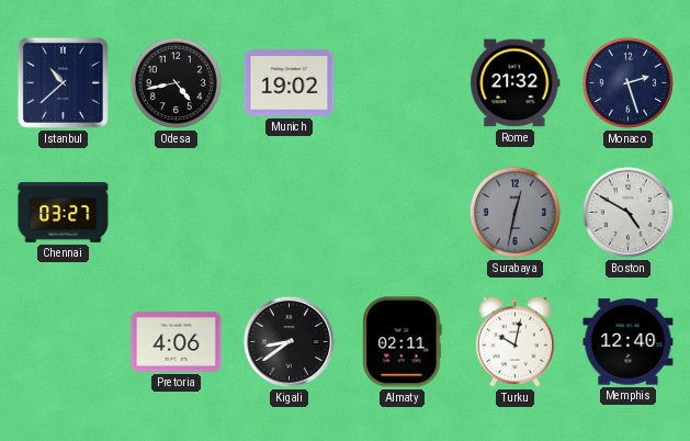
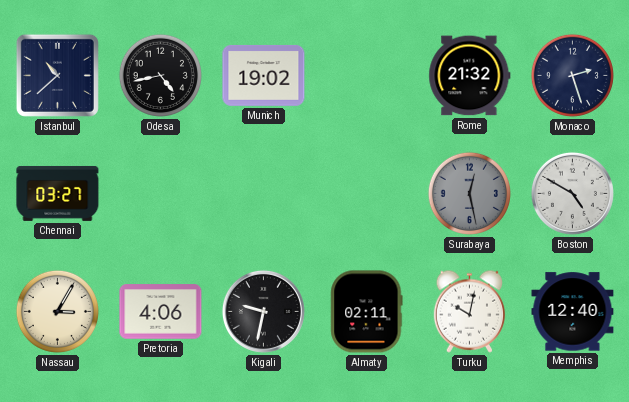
Surabaya: 12:32 -> 12:28
Nassau: none -> 3:05
Kigali: 8:39 -> 9:32
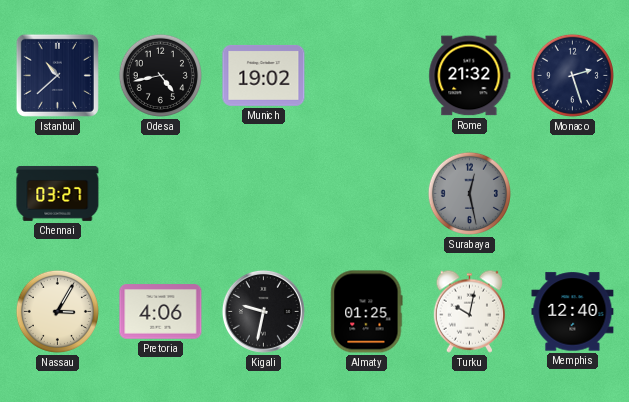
Boston: 4:50 -> none
Almaty: 02:11 -> 01:25
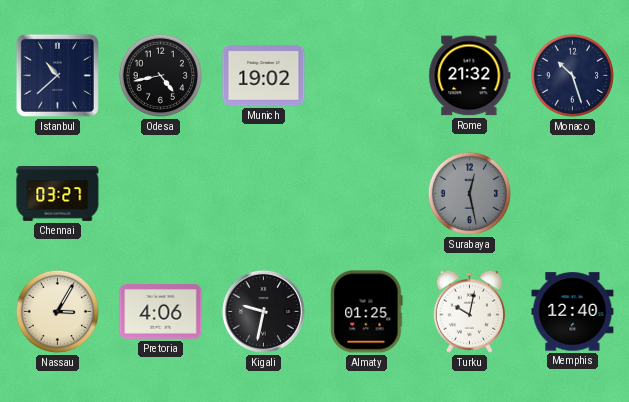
Monaco: 2:27 -> 10:27
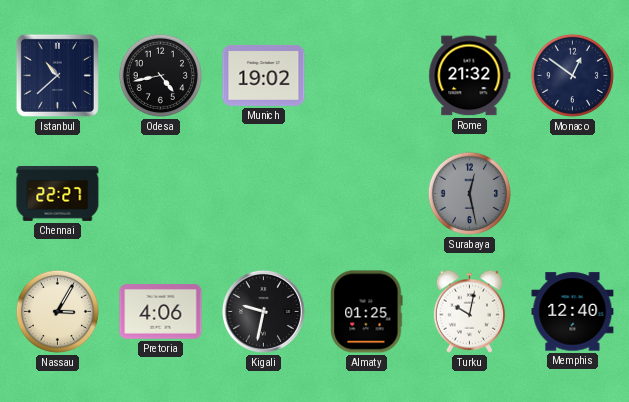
Monaco: 10:27 -> 12:51
Chennai: 03:27 -> 22:27
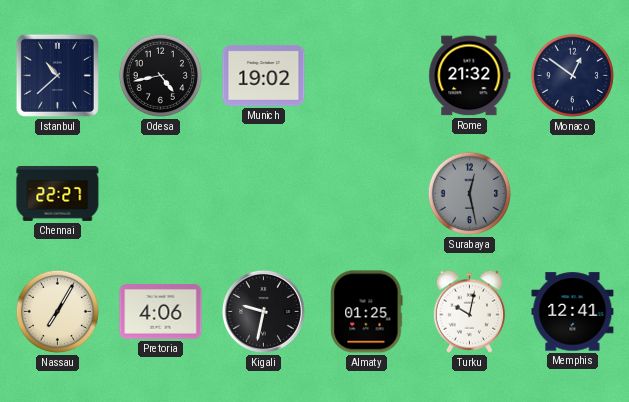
Nassau: 3:05 -> 7:05
Memphis: 12:40 -> 12:41
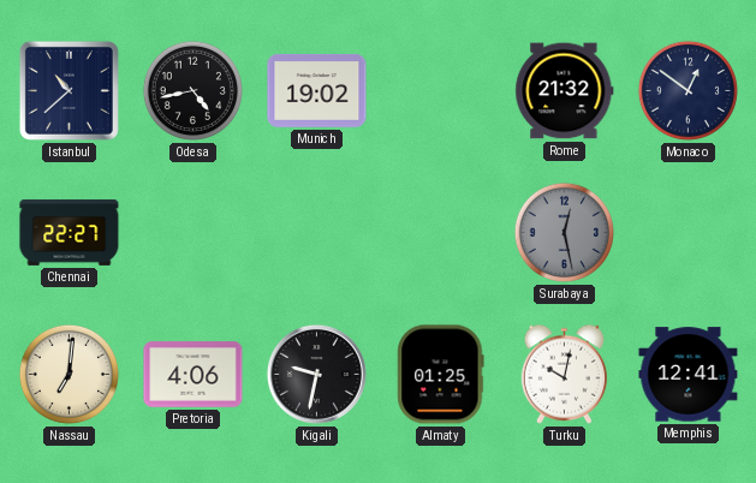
Nassau: 7:05 -> 7:01
